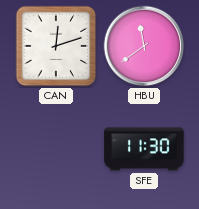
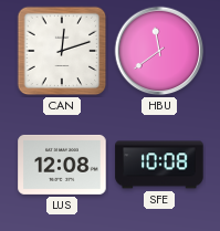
LUS: none -> 12:08
SFE: 11:30 -> 10:08
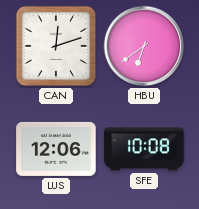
HBU: 11:39 -> 6:39
LUS: 12:08 -> 12:06
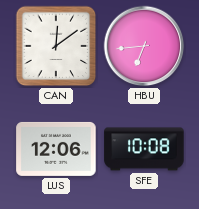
CAN: 12:12 -> 12:09
HBU: 6:39 -> 6:44
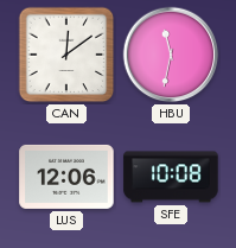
HBU: 6:44 -> 11:32
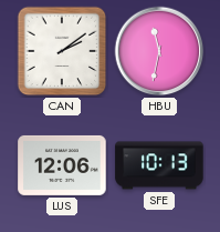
CAN: 12:09 -> 2:09
SFE: 10:08 -> 10:13
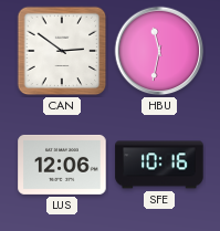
CAN: 2:09 -> 2:51
SFE: 10:13 -> 10:16
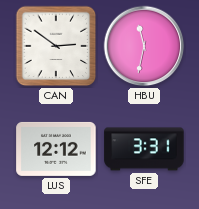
LUS: 12:06 -> 12:12
SFE: 10:16 -> 3:31
